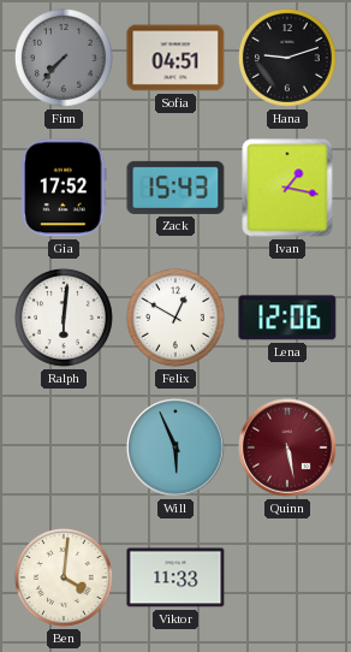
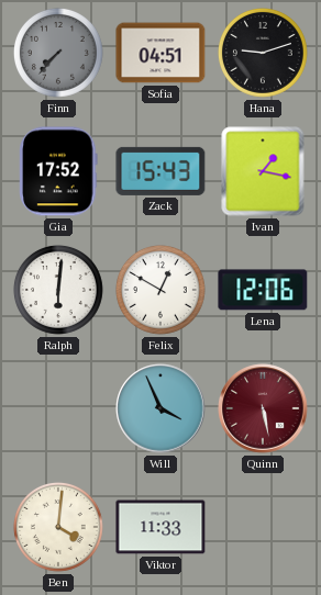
Will: 5:56 -> 3:56
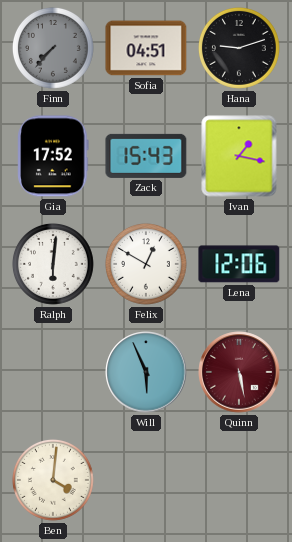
Will: 3:56 -> 5:56
Viktor: 11:33 -> none
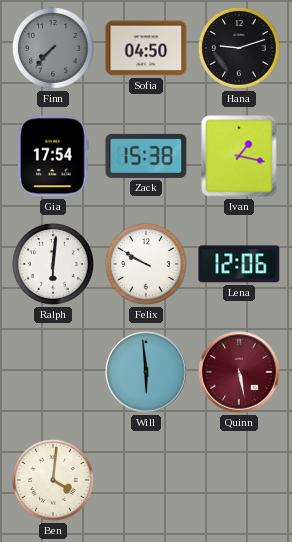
Sofia: 04:51 -> 04:50
Gia: 17:52 -> 17:54
Zack: 15:43 -> 15:38
Felix: 12:50 -> 9:50
Will: 5:56 -> 5:59
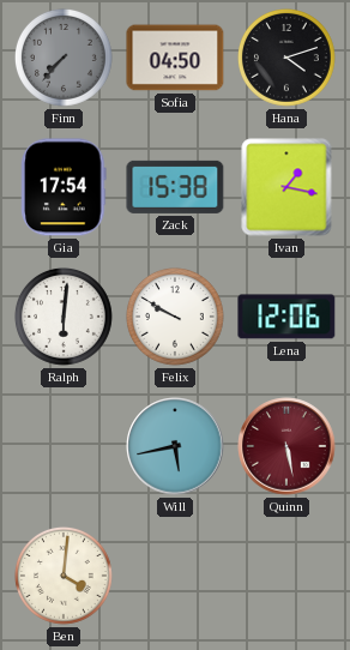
Hana: 9:12 -> 4:12
Will: 5:59 -> 5:43
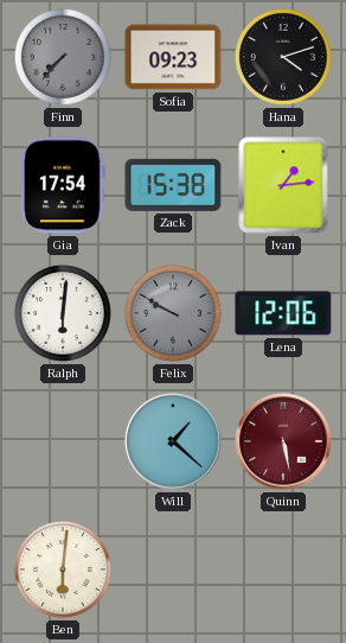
Sofia: 04:50 -> 09:23
Ivan: 1:17 -> 1:14
Felix dial: white -> grey
Will: 5:43 -> 1:22
Ben: 4:01 -> 6:01
